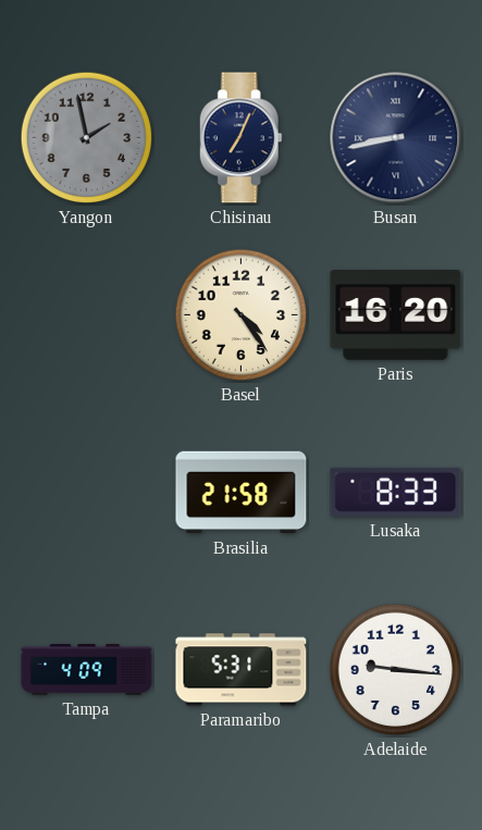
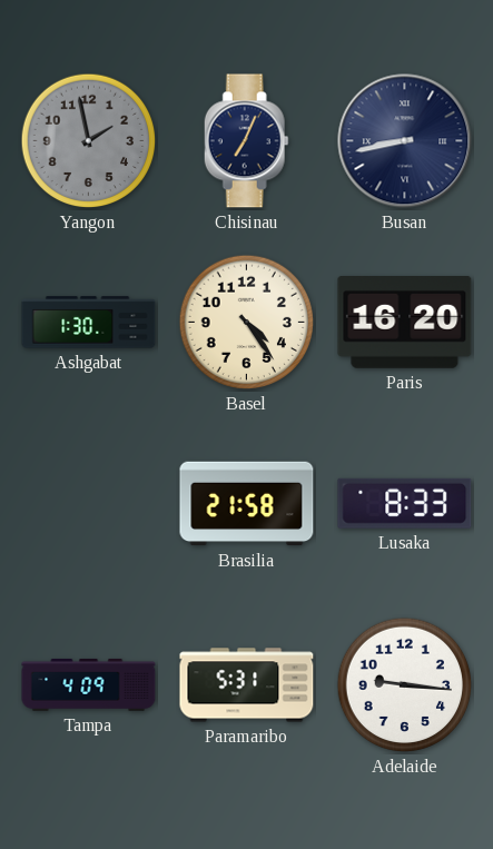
Ashgabat: none -> 1:30
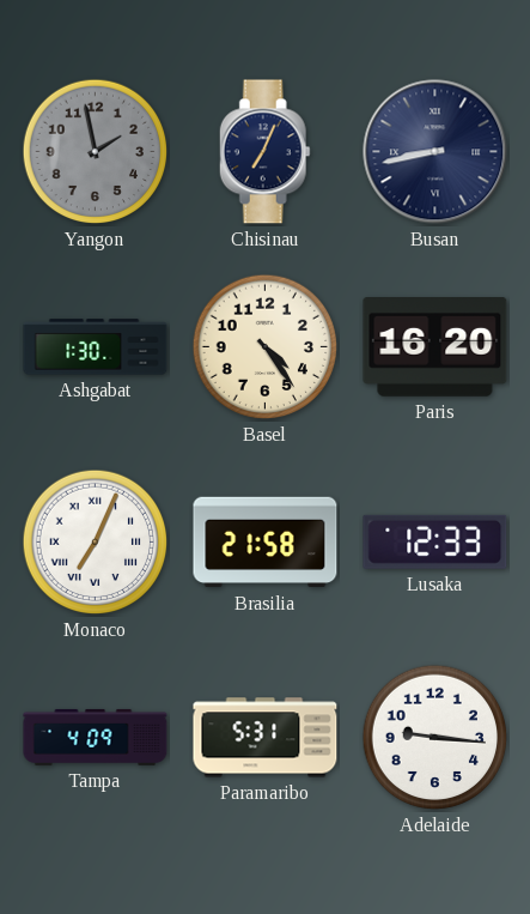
Monaco: none -> 7:04
Lusaka: 8:33 -> 12:33
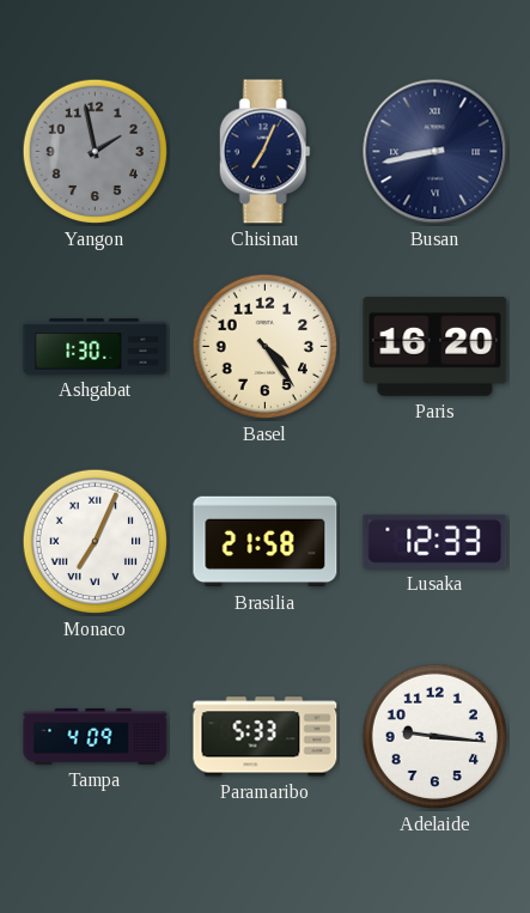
Paramaribo: 5:31 -> 5:33
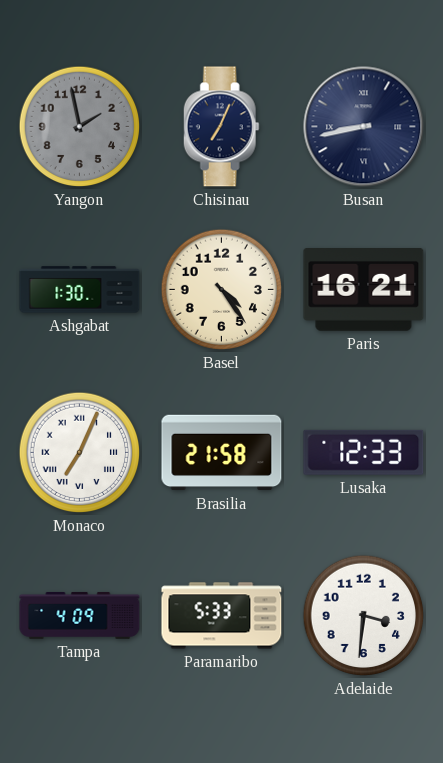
Paris: 16:20 -> 16:21
Adelaide: 9:16 -> 3:31
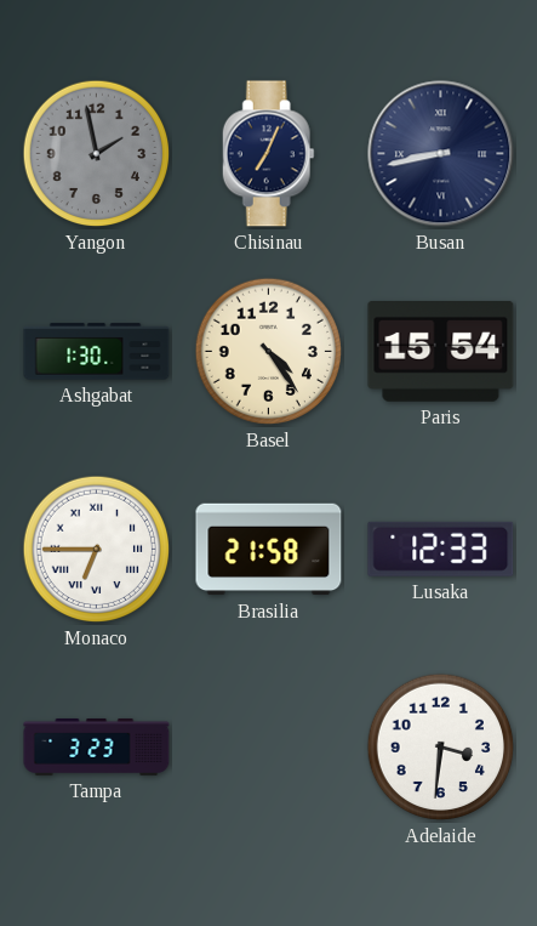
Paris: 16:21 -> 15:54
Monaco: 7:04 -> 6:45
Tampa: 4:09 -> 3:23
Paramaribo: 5:33 -> none
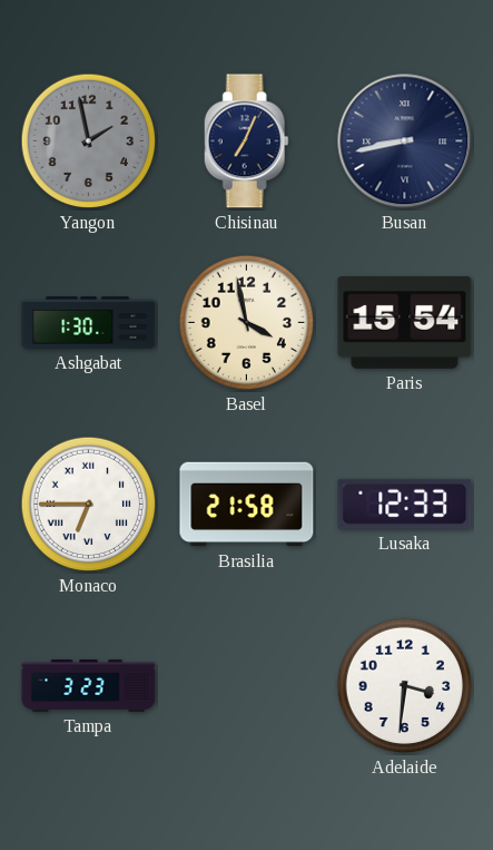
Basel: 4:24 -> 3:58
